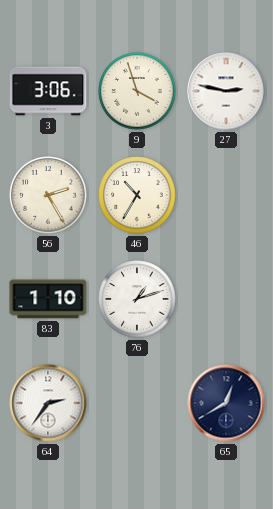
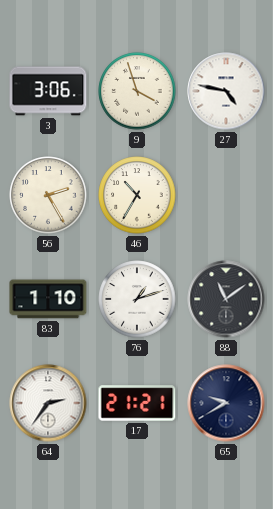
27: 2:47 -> 4:47
88: none -> 11:09
17: none -> 21:21
65: 12:40 -> 9:40
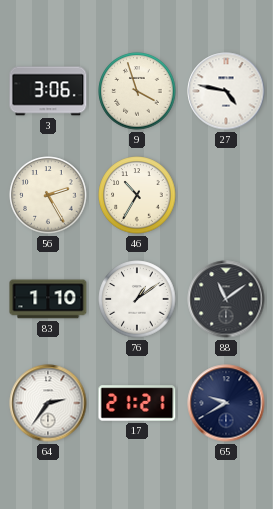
76: 1:12 -> 1:09
